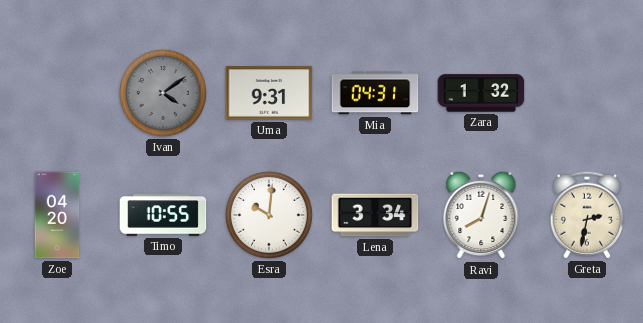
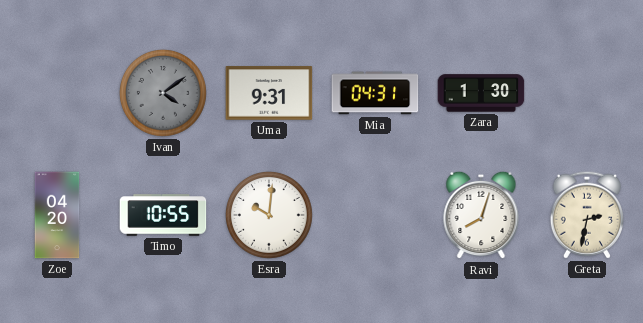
Zara: 1:32 -> 1:30
Lena: 3:34 -> none
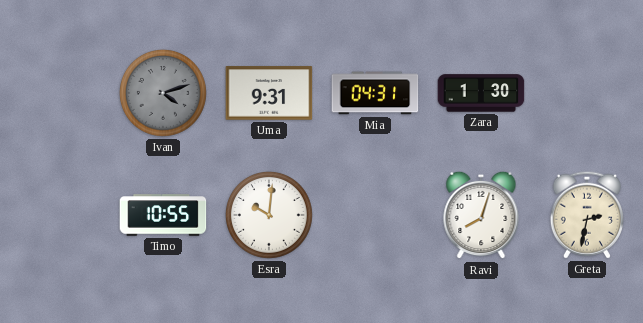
Ivan: 4:09 -> 4:12
Zoe: 04:20 -> none
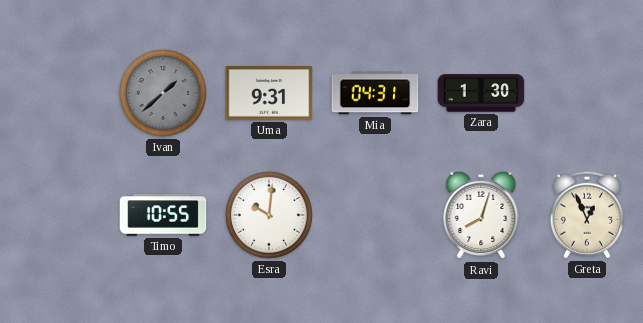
Ivan: 4:12 -> 1:38
Greta: 2:32 -> 12:56
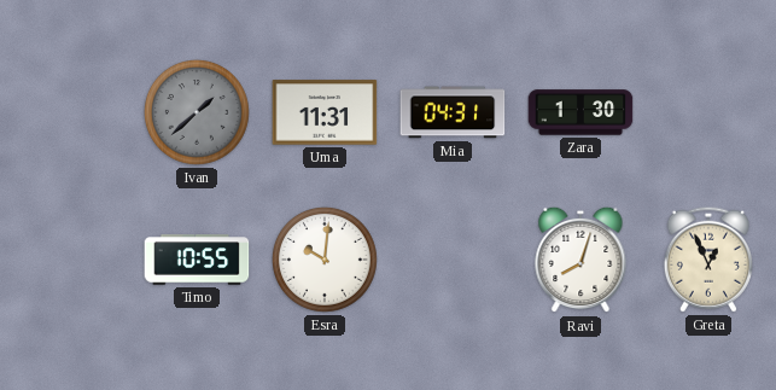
Uma: 9:31 -> 11:31
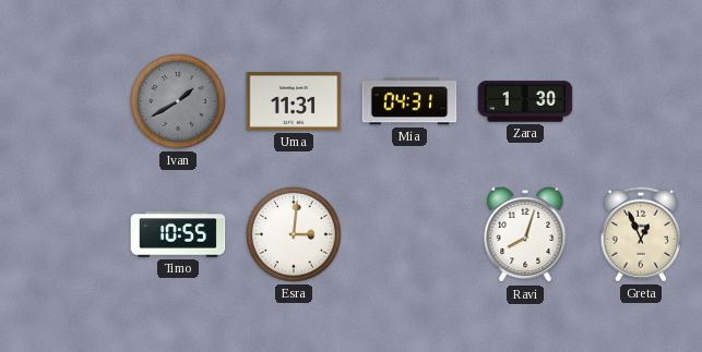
Ivan: 1:38 -> 1:40
Esra: 10:01 -> 3:01
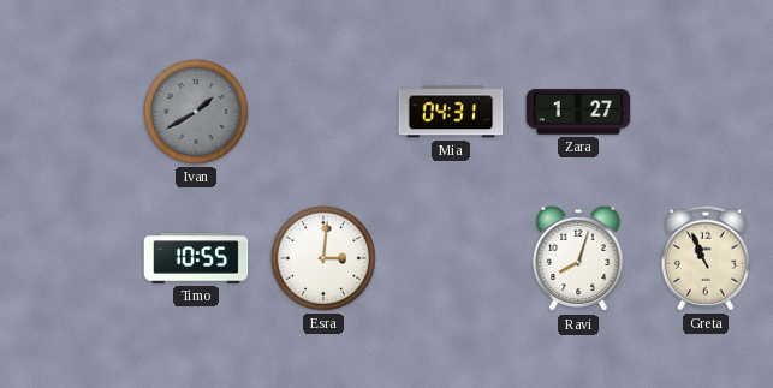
Uma: 11:31 -> none
Zara: 1:30 -> 1:27
Greta: 12:56 -> 10:56
